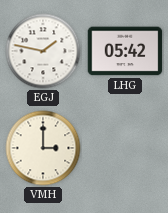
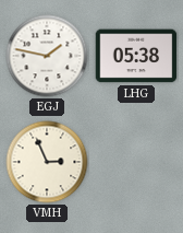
LHG: 05:42 -> 05:38
VMH: 3:00 -> 2:56
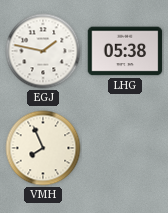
VMH: 2:56 -> 7:56
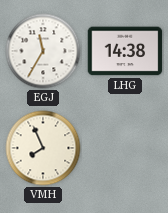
EGJ: 1:47 -> 11:35
LHG: 05:38 -> 14:38
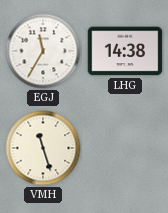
VMH: 7:56 -> 11:27
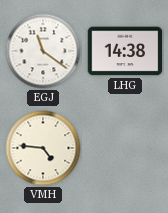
EGJ: 11:35 -> 11:21
VMH: 11:27 -> 4:46
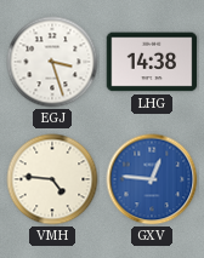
EGJ: 11:21 -> 3:27
GXV: none -> 12:46
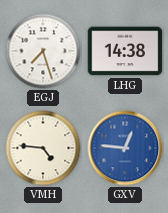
EGJ: 3:27 -> 7:27
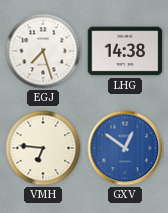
VMH: 4:46 -> 6:46
GXV: 12:46 -> 12:51
